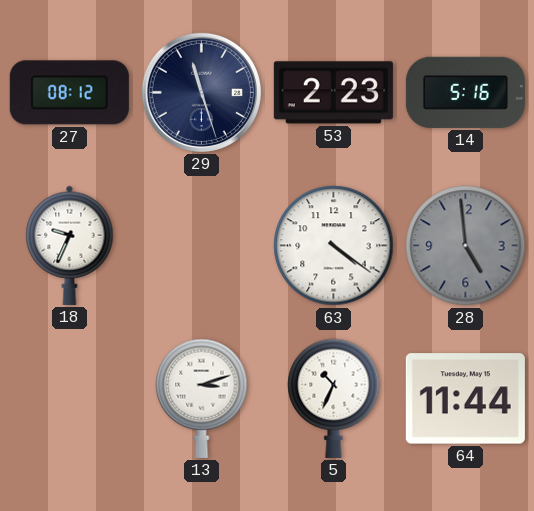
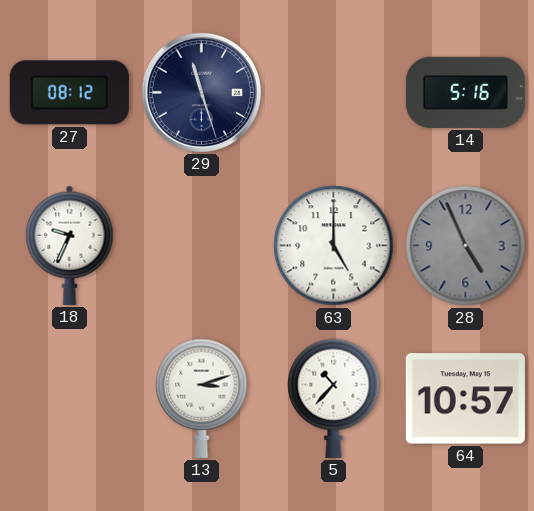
53: 2:23 -> none
63: 4:21 -> 5:00
28: 4:59 -> 4:56
5: 10:34 -> 10:37
64: 11:44 -> 10:57
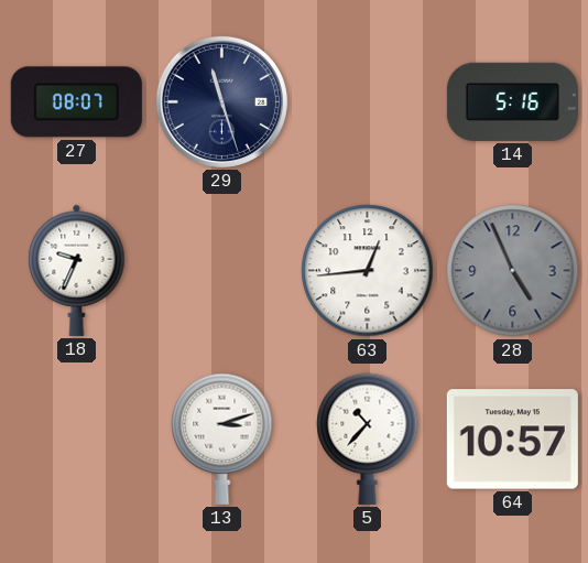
27: 08:12 -> 08:07
63: 5:00 -> 12:44
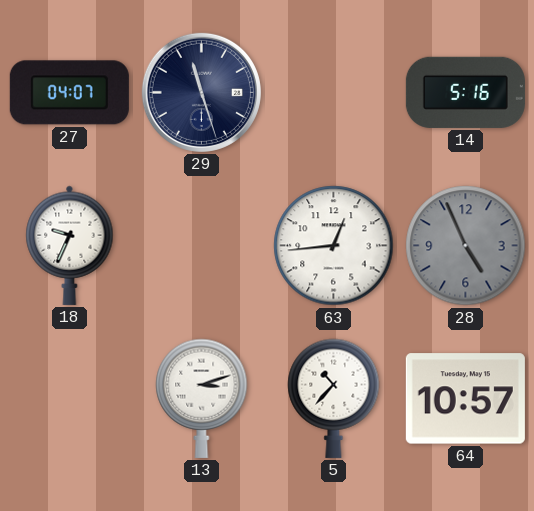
27: 08:07 -> 04:07
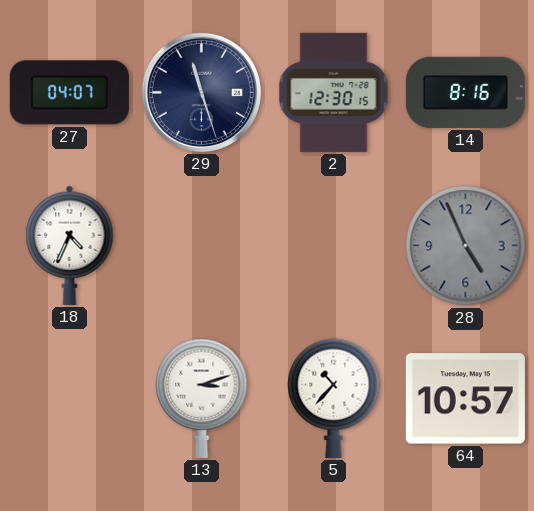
2: none -> 12:30
14: 5:16 -> 8:16
18: 9:34 -> 4:34
63: 12:44 -> none
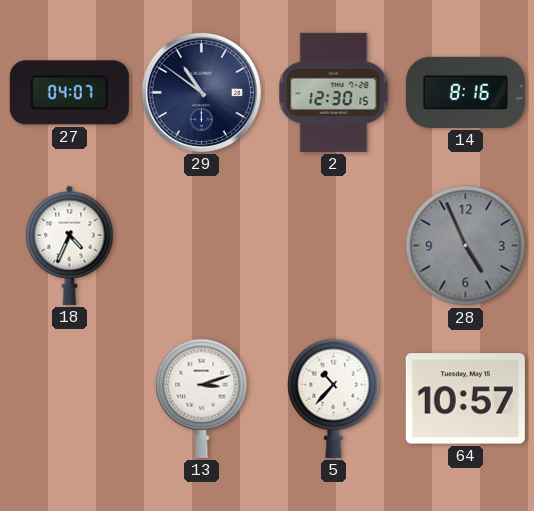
29: 11:27 -> 10:51
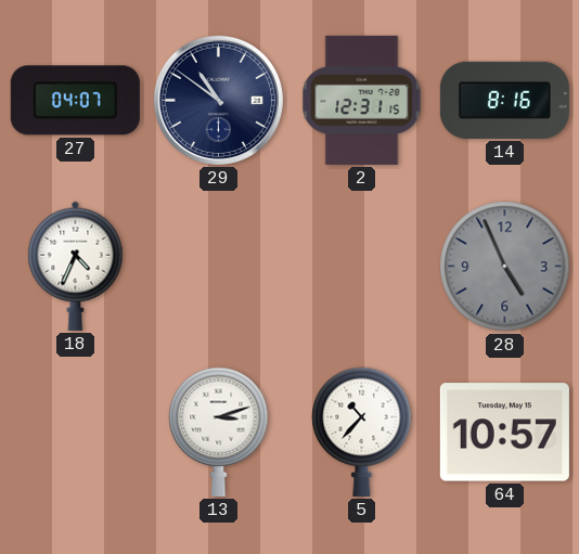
2: 12:30 -> 12:31
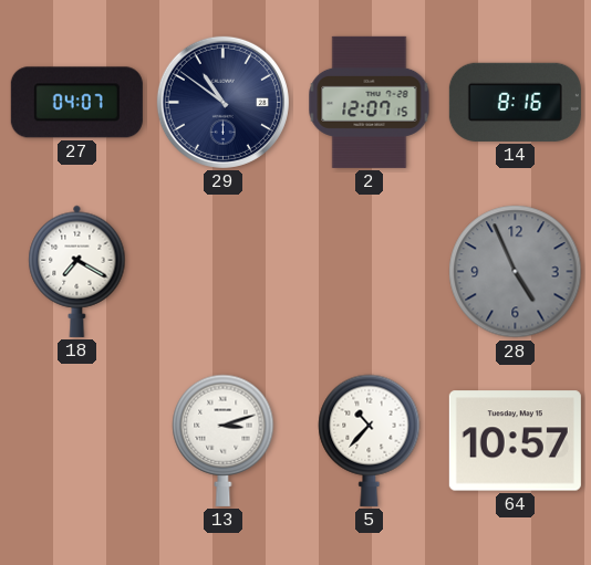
2: 12:31 -> 12:07
18: 4:34 -> 7:20
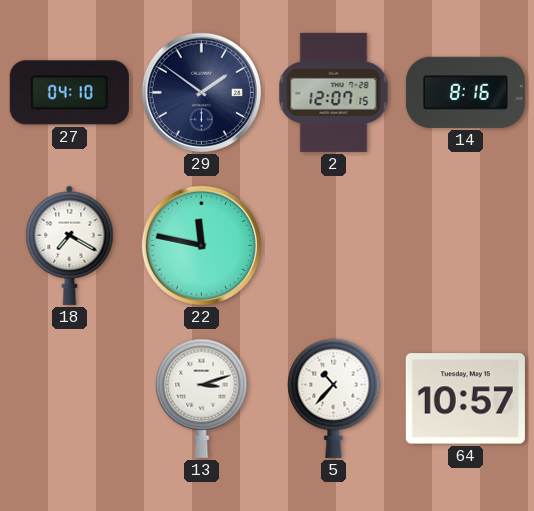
27: 04:07 -> 04:10
29: 10:51 -> 1:51
22: none -> 11:47
28: 4:56 -> none
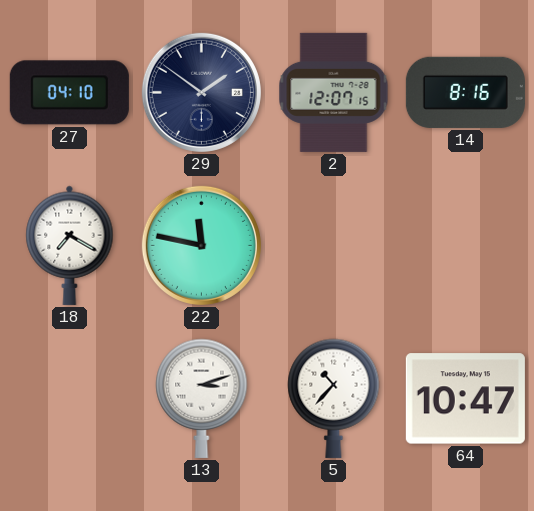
64: 10:57 -> 10:47
